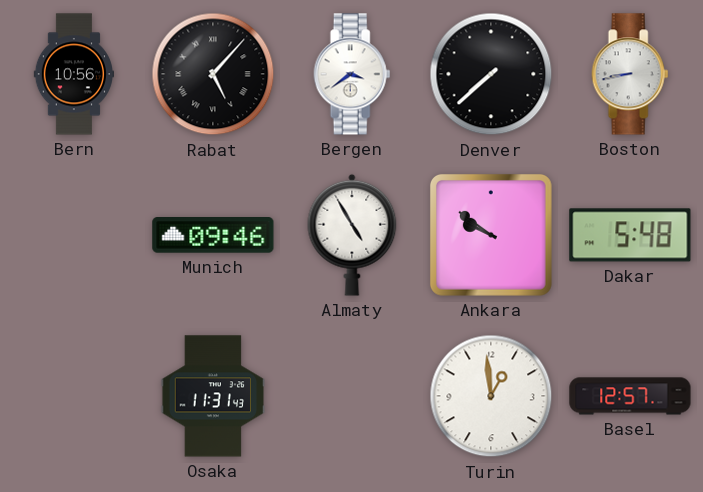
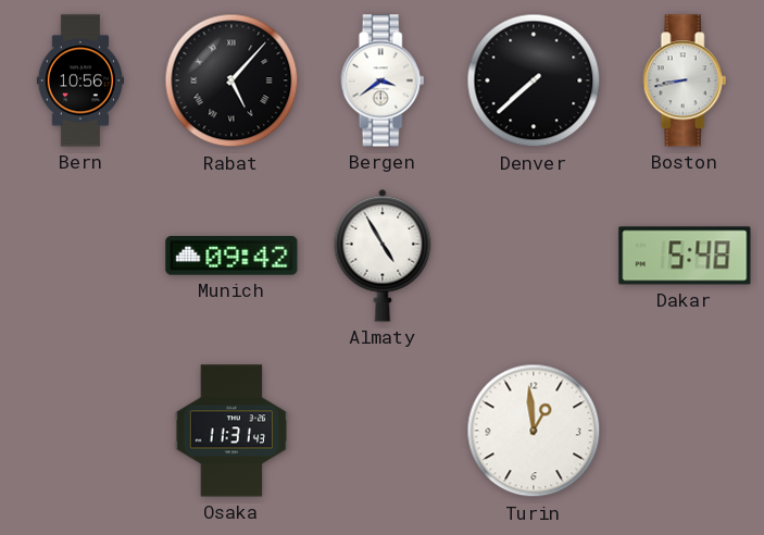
Munich: 09:46 -> 09:42
Ankara: 9:51 -> none
Basel: 12:57 -> none
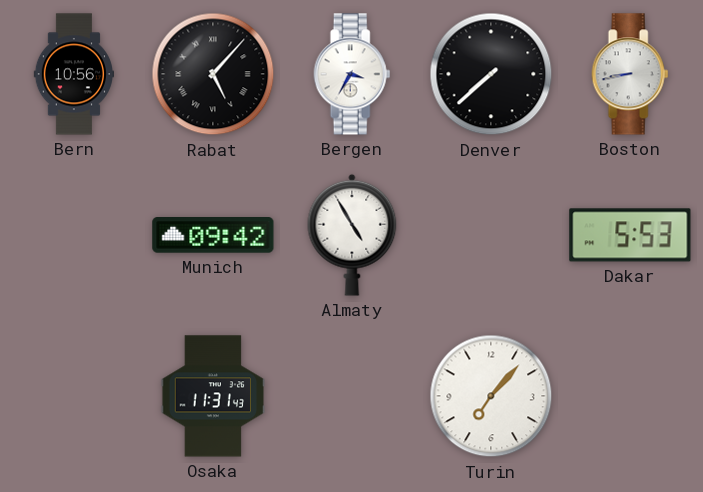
Bergen: 3:39 -> 3:35
Dakar: 5:48 -> 5:53
Turin: 12:59 -> 7:07
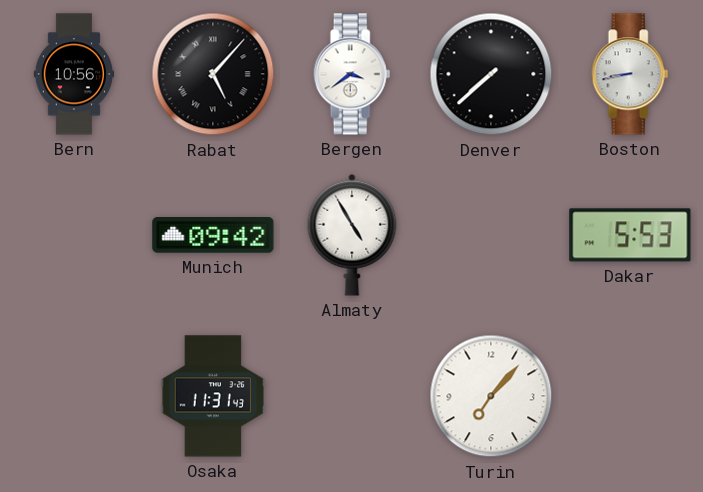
Bergen: 3:35 -> 3:39
